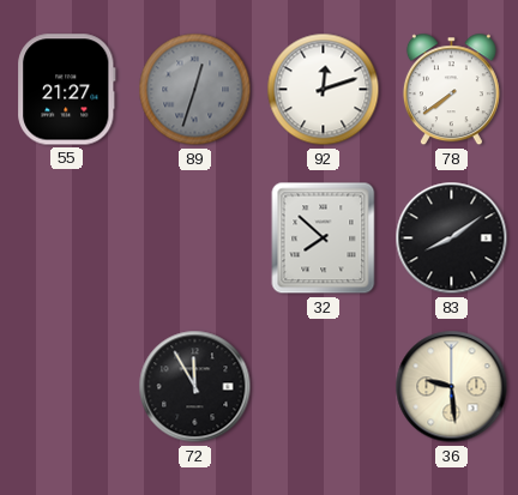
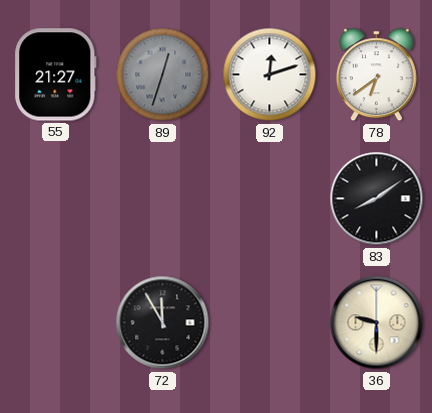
78: 7:39 -> 6:39
32: 7:52 -> none
36: 9:29 -> 9:30
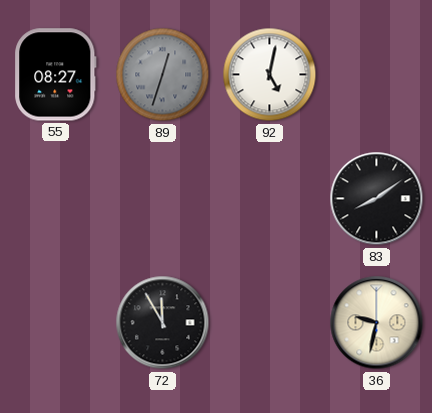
55: 21:27 -> 08:27
92: 12:12 -> 5:02
78: 6:39 -> none
36: 9:30 -> 9:32
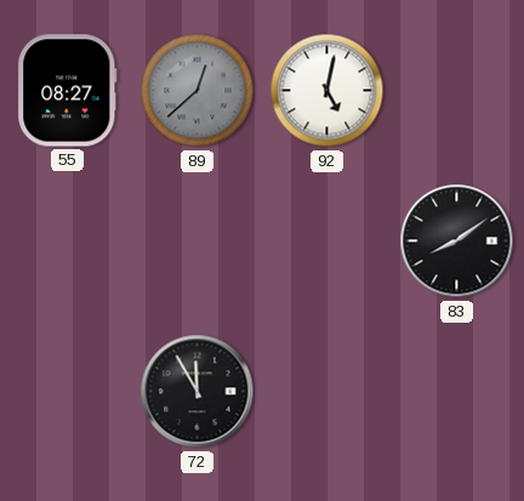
89: 12:33 -> 12:38
36: 9:32 -> none
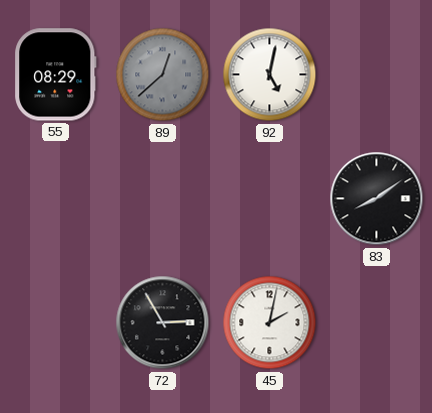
55: 08:27 -> 08:29
72: 11:55 -> 2:55
45: none -> 2:02
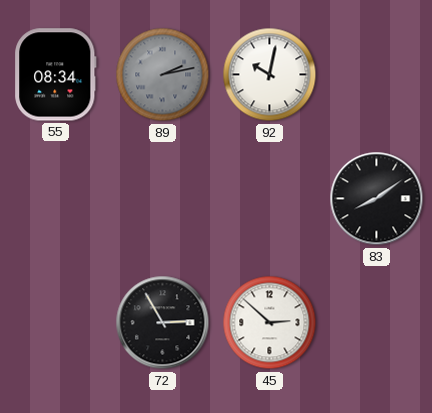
55: 08:29 -> 08:34
89: 12:38 -> 2:13
92: 5:02 -> 10:02
45: 2:02 -> 2:52
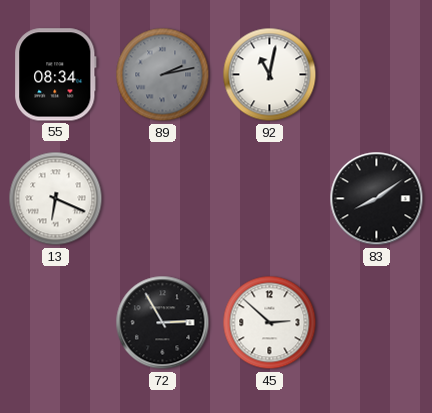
92: 10:02 -> 11:02
13: none -> 6:19
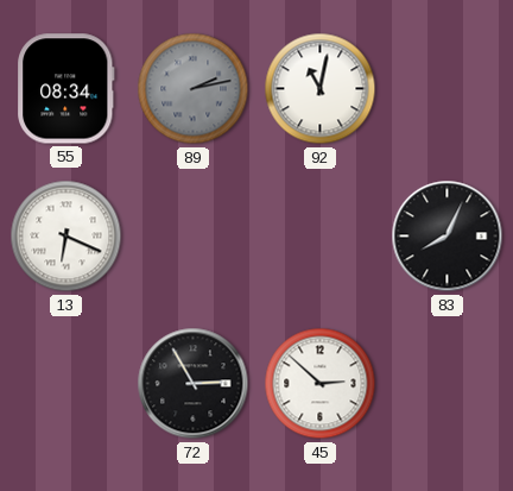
83: 8:09 -> 8:04
